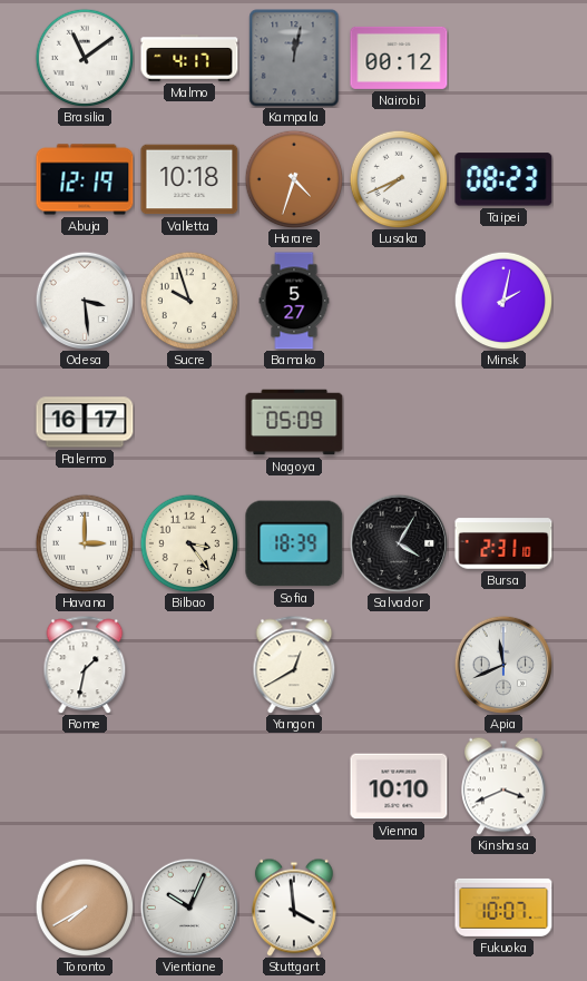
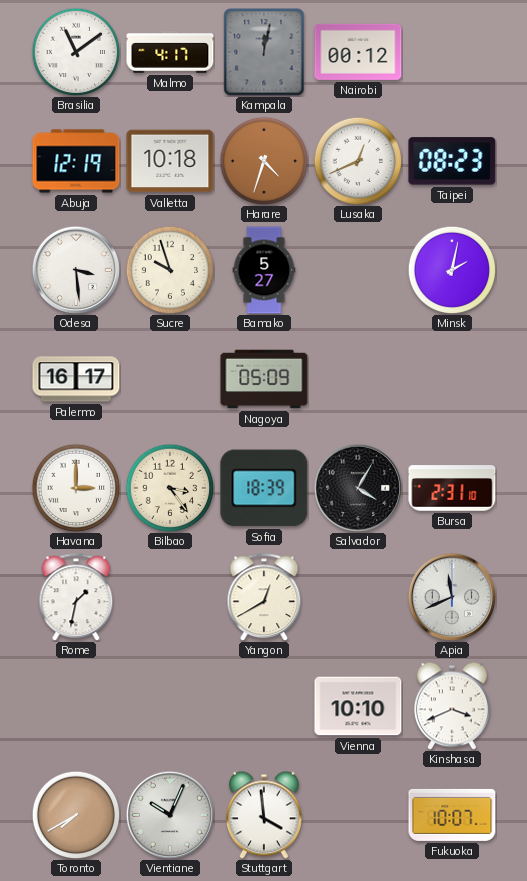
Lusaka: 7:41 -> 12:41
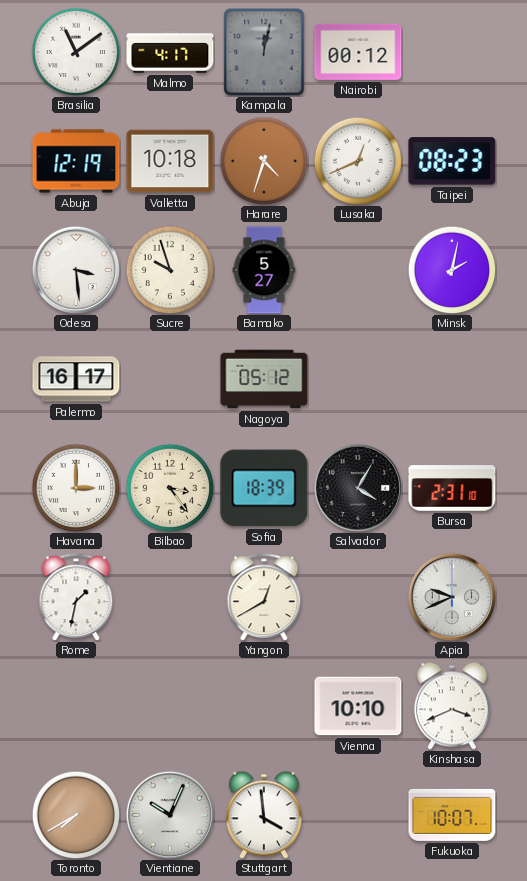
Nagoya: 05:09 -> 05:12
Apia: 11:41 -> 9:41
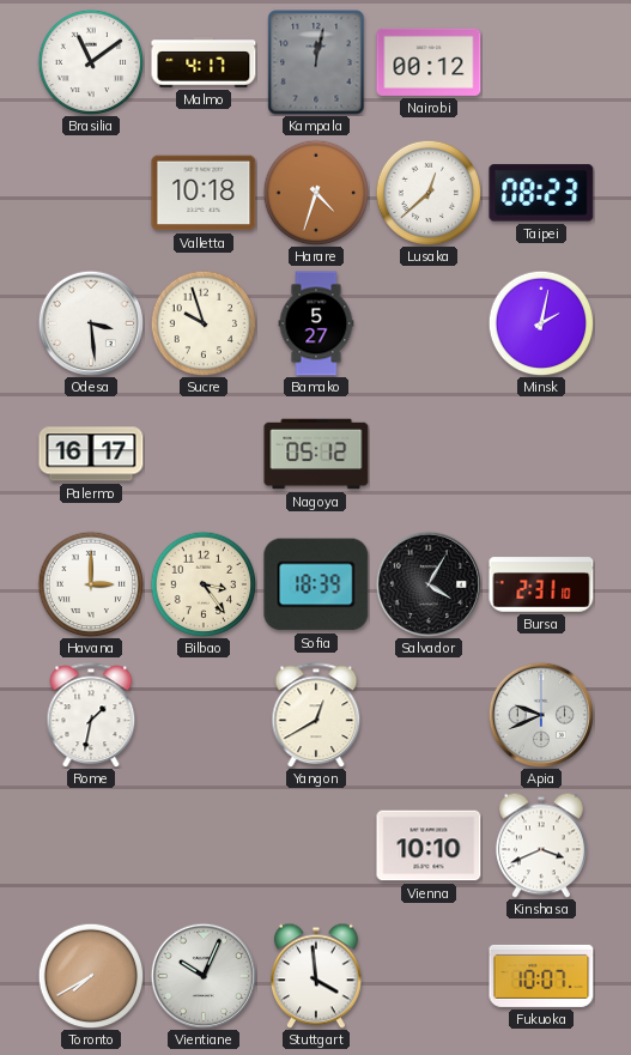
Abuja: 12:19 -> none
Lusaka: 12:41 -> 12:38
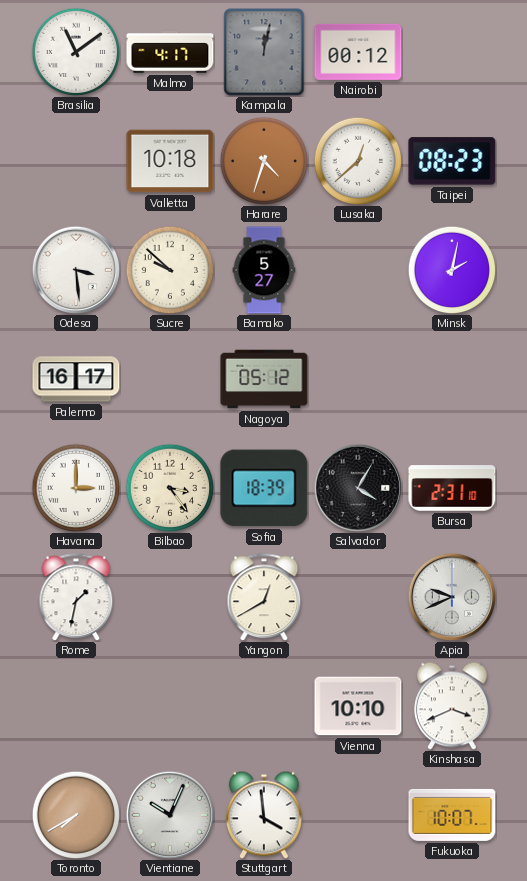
Sucre: 9:57 -> 9:52
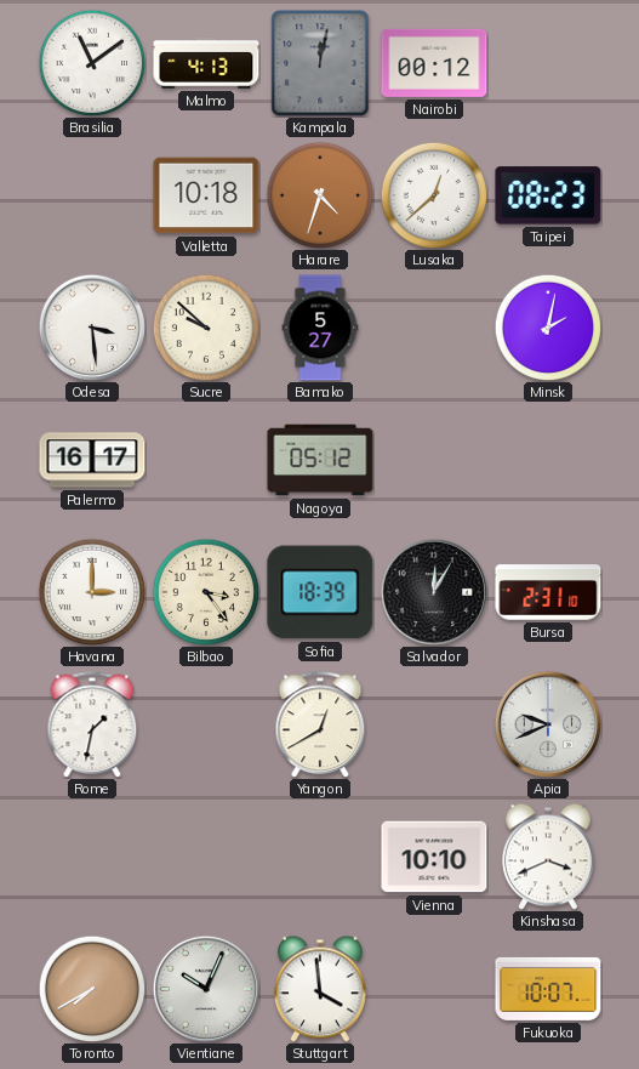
Malmo: 4:17 -> 4:13
Salvador: 4:05 -> 12:05
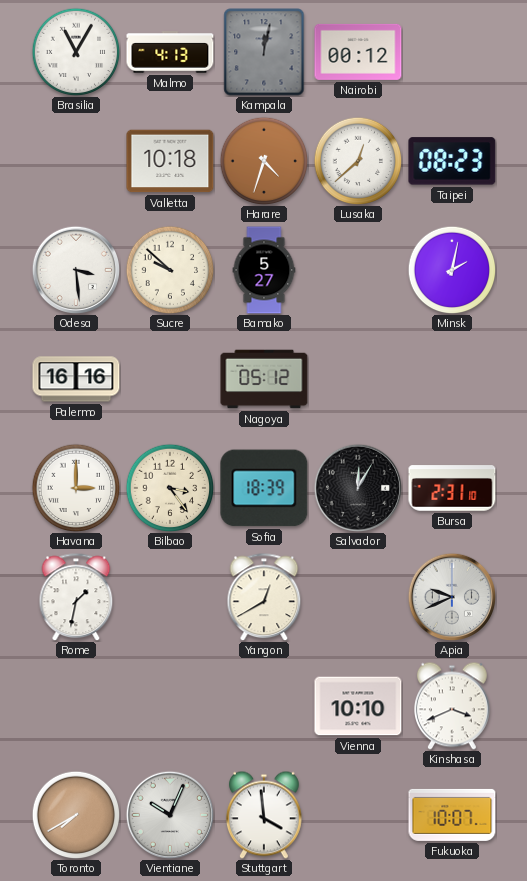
Brasilia: 11:09 -> 11:05
Palermo: 16:17 -> 16:16
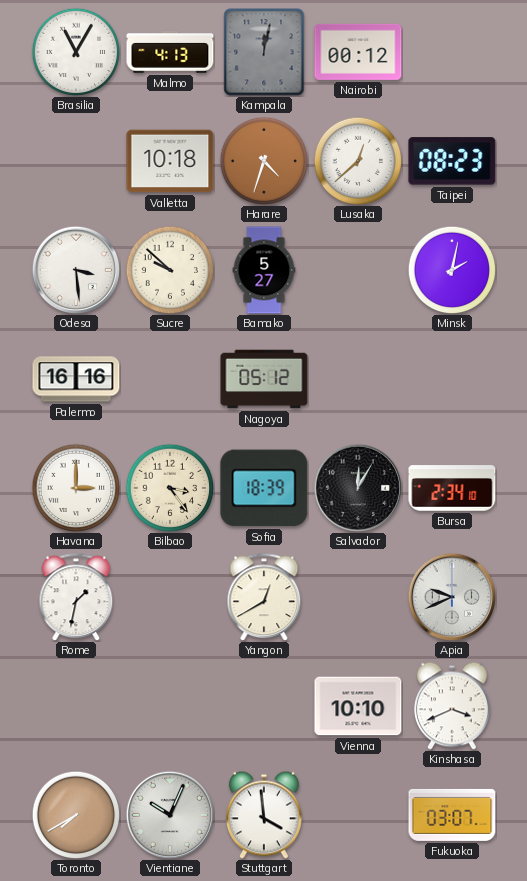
Bursa: 2:31 -> 2:34
Fukuoka: 10:07 -> 03:07
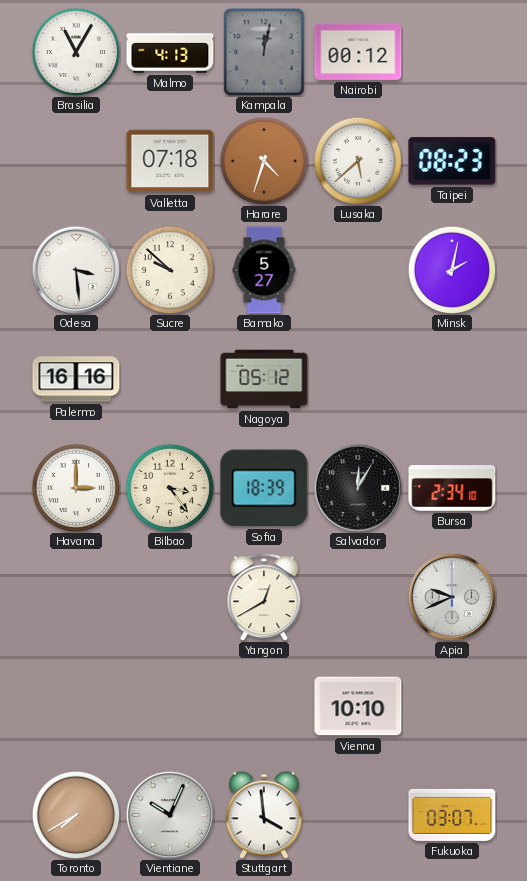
Valletta: 10:18 -> 07:18
Lusaka: 12:38 -> 5:38
Rome: 1:32 -> none
Kinshasa: 3:41 -> none
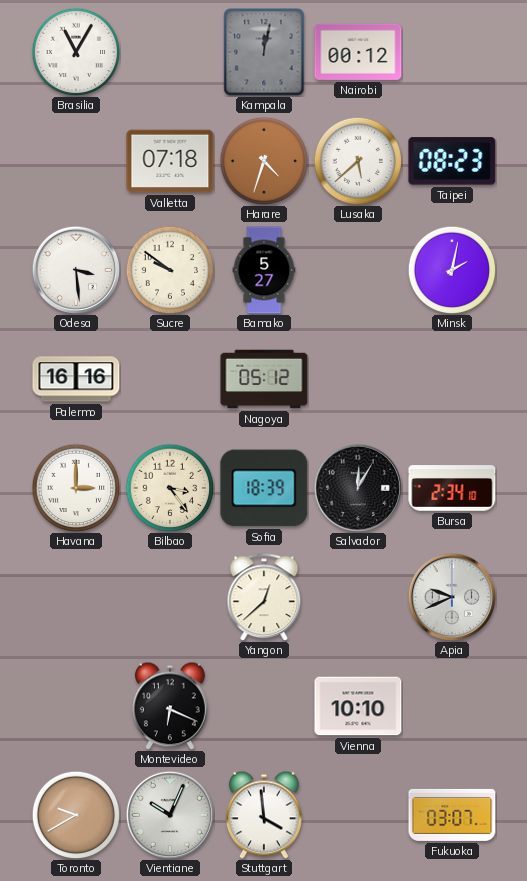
Malmo: 4:13 -> none
Sucre: 9:52 -> 9:51
Yangon: 12:40 -> 12:38
Montevideo: none -> 6:19
Toronto: 7:40 -> 9:40
